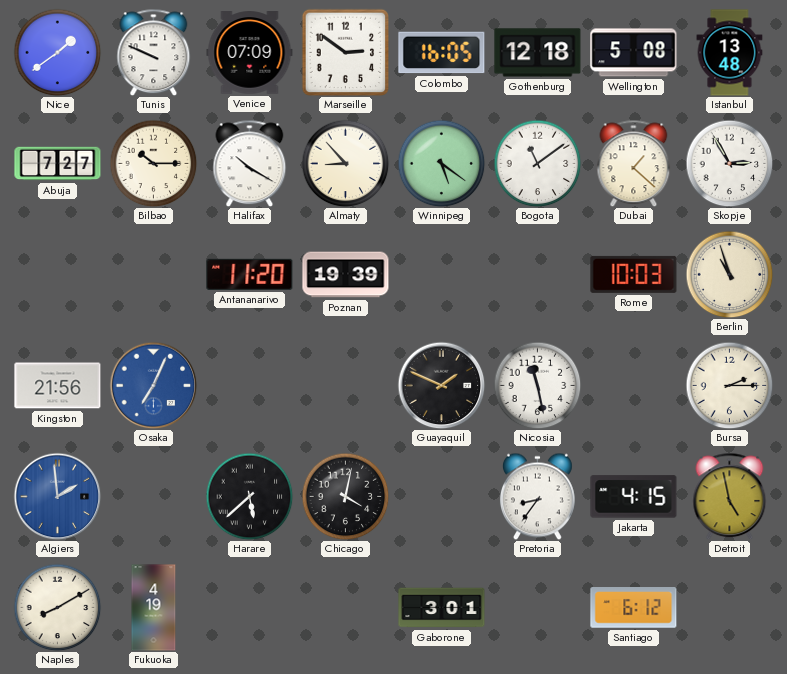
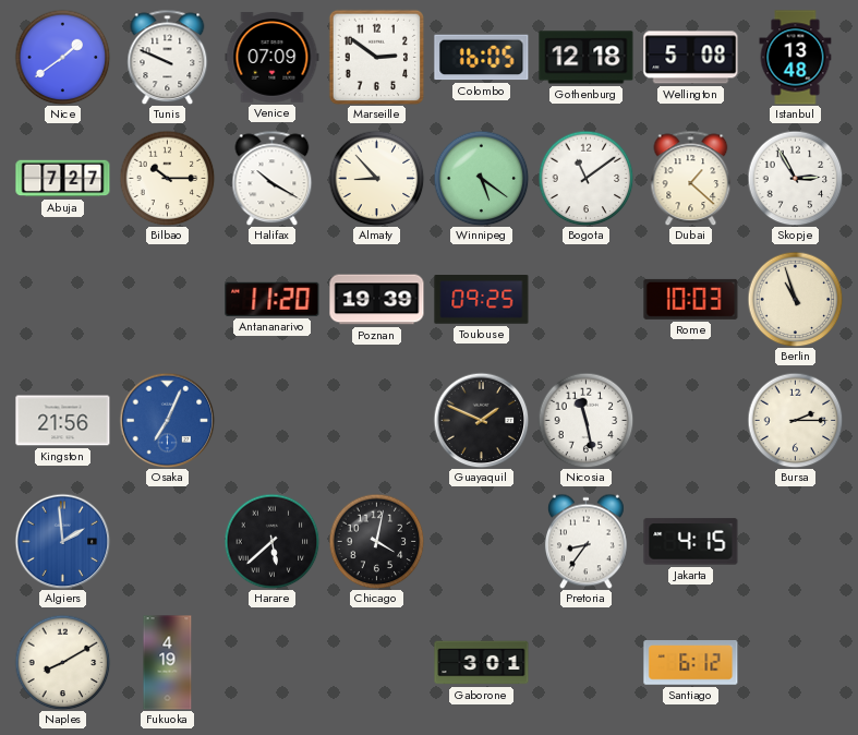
Toulouse: none -> 09:25
Detroit: 4:58 -> none
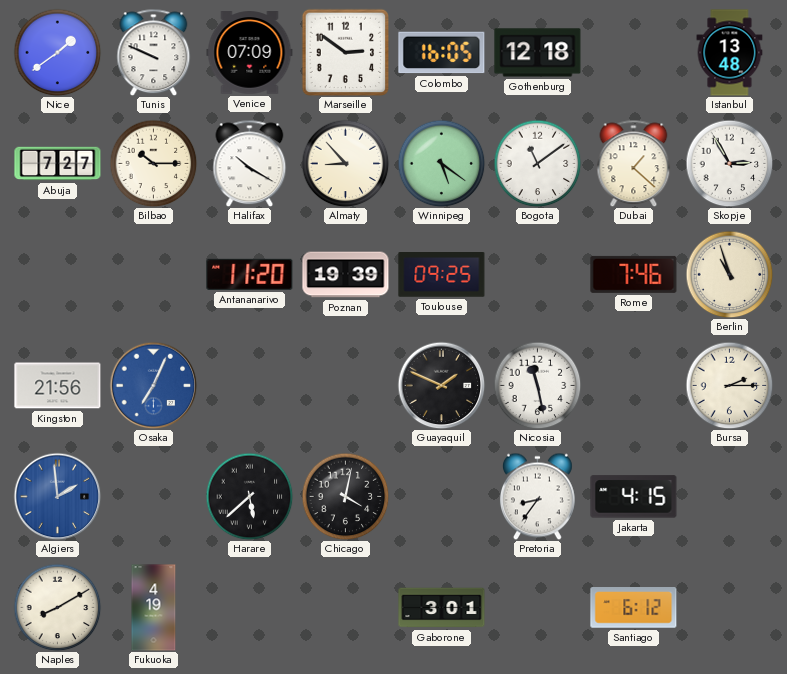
Wellington: 5:08 -> none
Rome: 10:03 -> 7:46
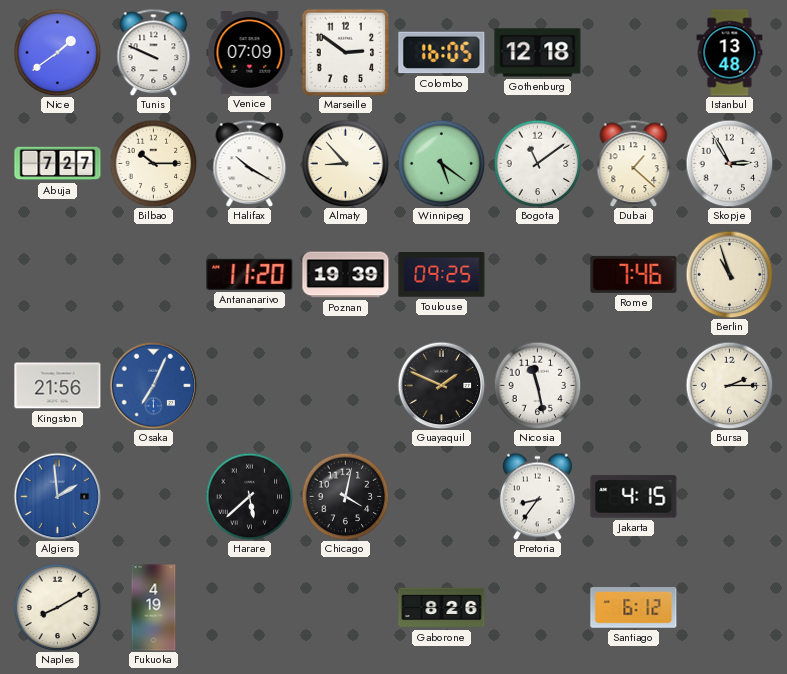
Gaborone: 3:01 -> 8:26
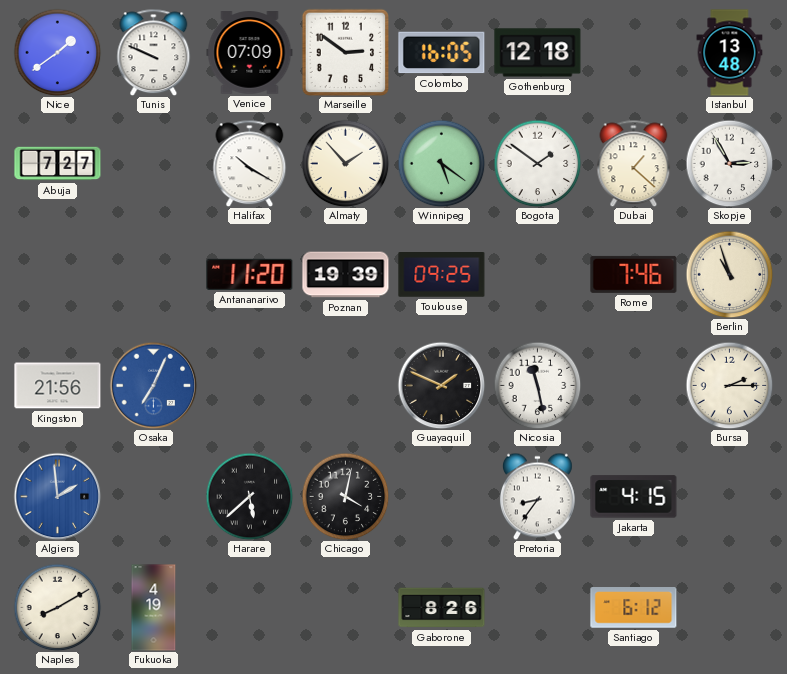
Bilbao: 10:15 -> none
Almaty: 8:53 -> 1:53
Bogota: 11:09 -> 1:51
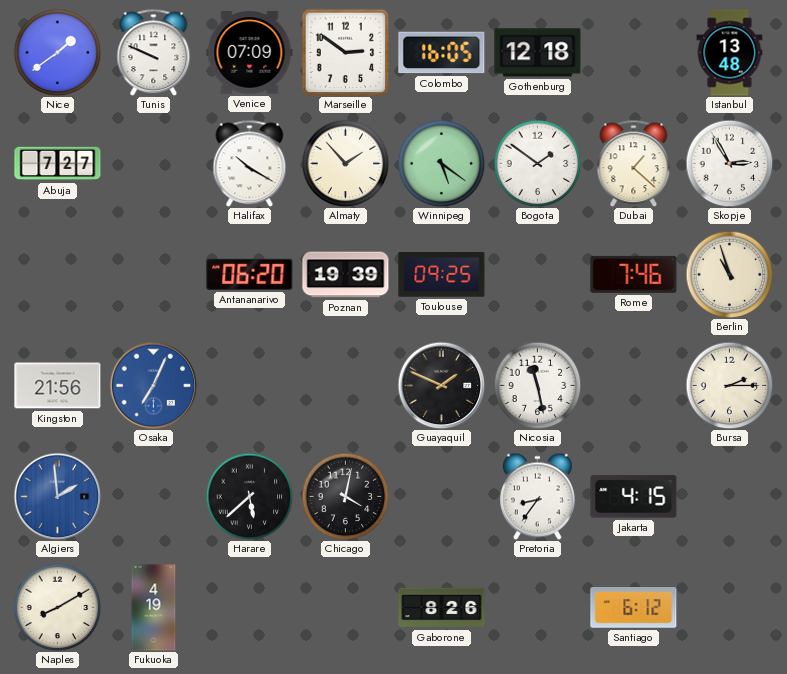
Antananarivo: 11:20 -> 06:20
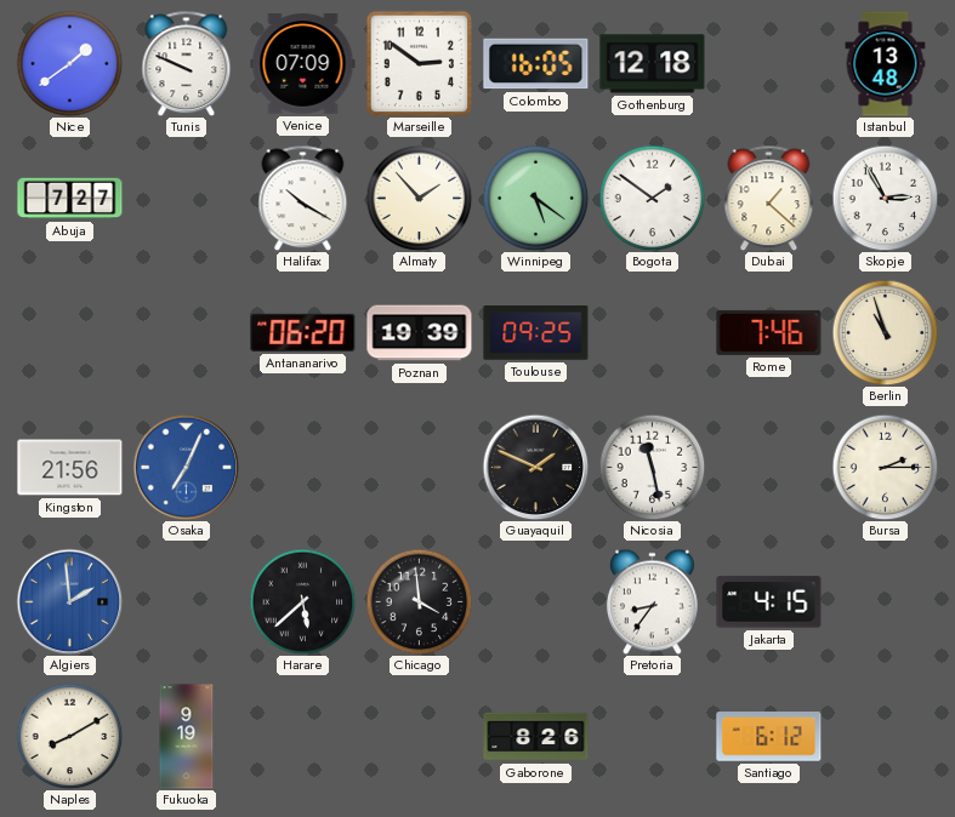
Chicago: 4:02 -> 3:59
Fukuoka: 4:19 -> 9:19
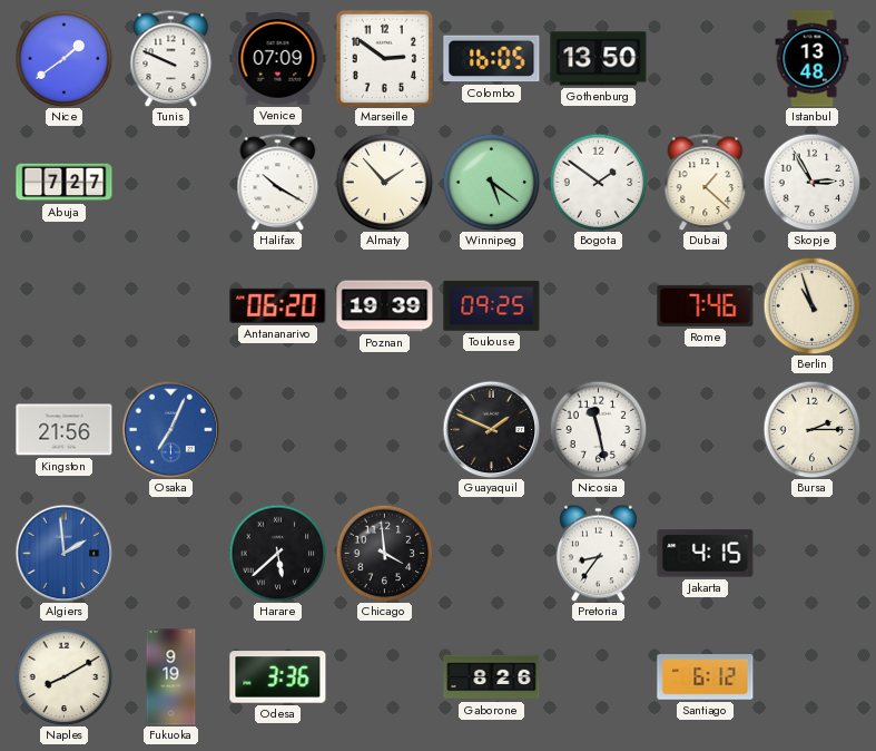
Gothenburg: 12:18 -> 13:50
Odesa: none -> 3:36
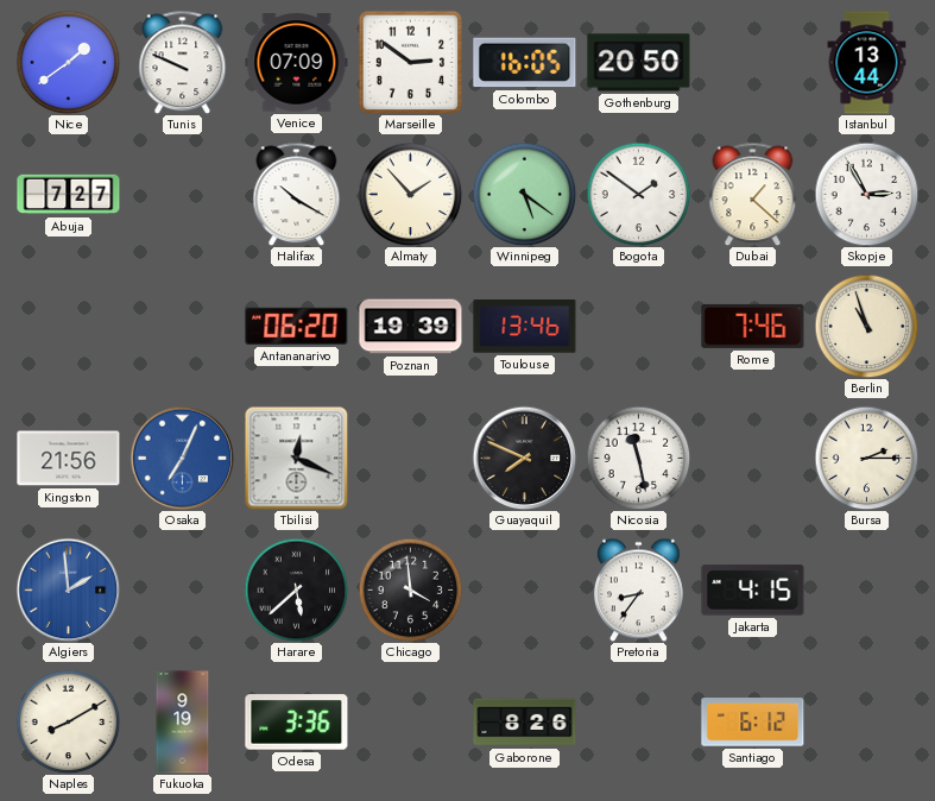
Gothenburg: 13:50 -> 20:50
Istanbul: 13:48 -> 13:44
Toulouse: 09:25 -> 13:46
Tbilisi: none -> 12:19
Guayaquil: 1:49 -> 7:49
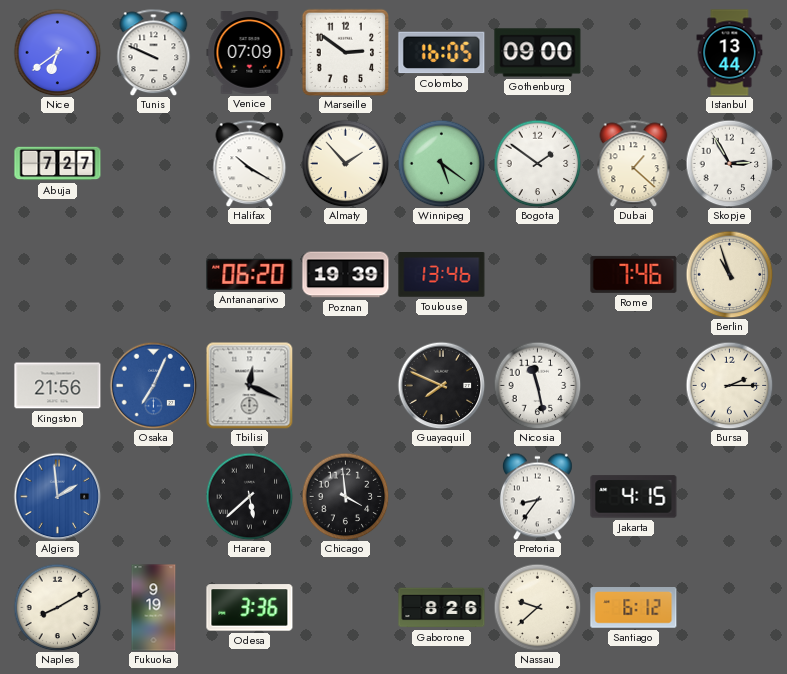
Nice: 1:39 -> 6:39
Gothenburg: 20:50 -> 09:00
Nassau: none -> 9:38
